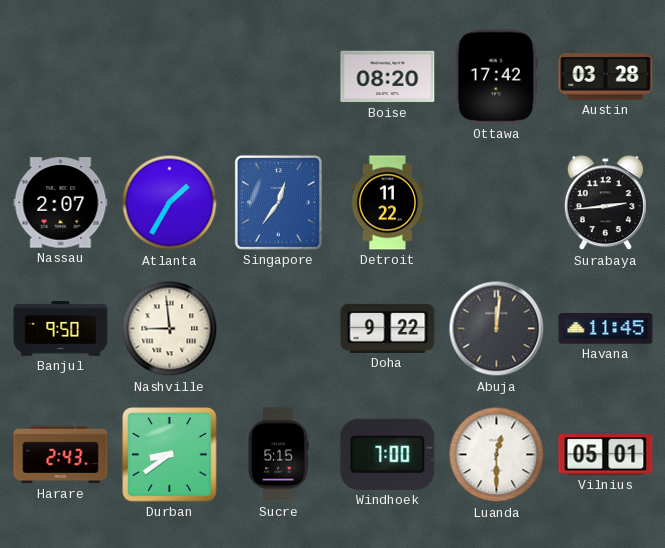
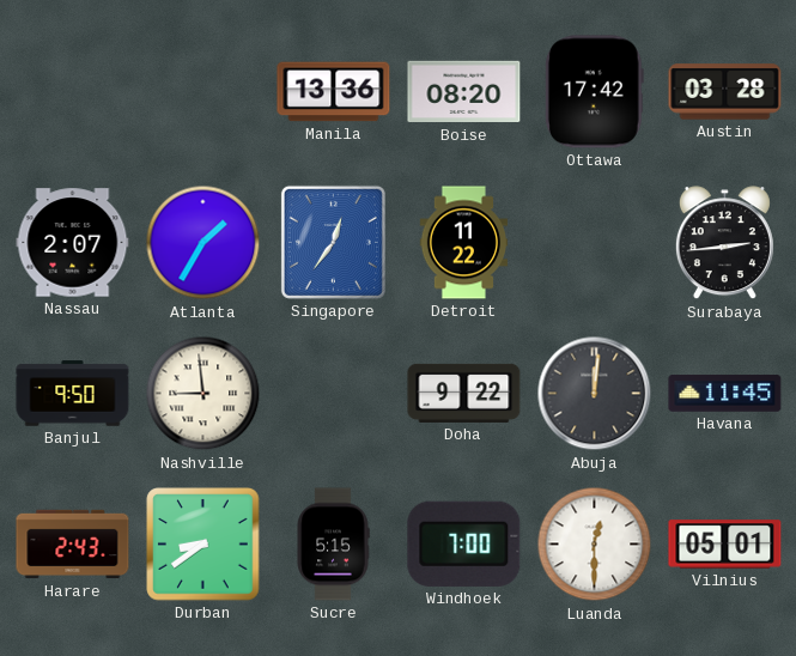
Manila: none -> 13:36
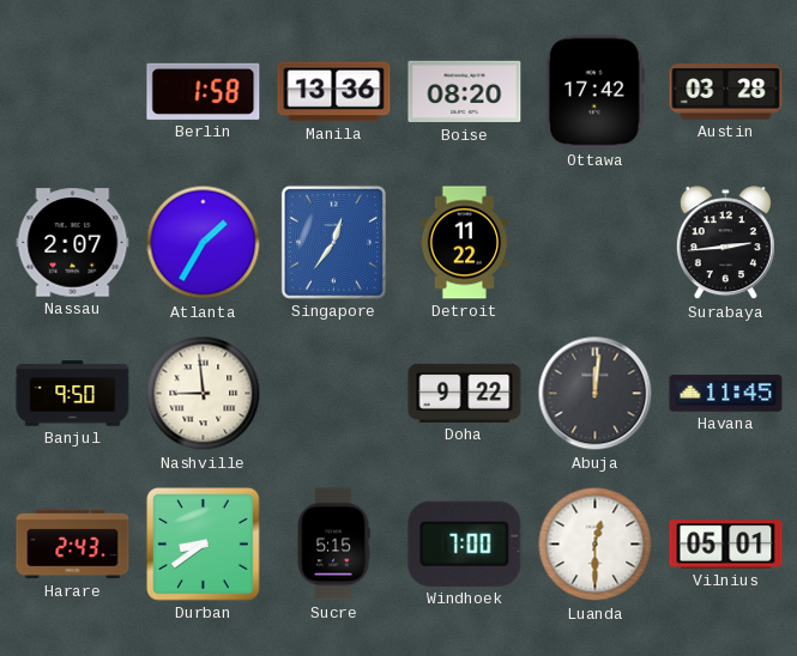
Berlin: none -> 1:58
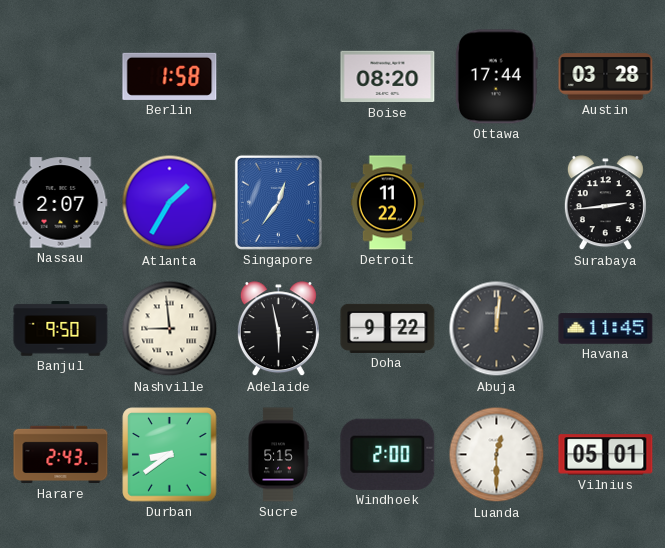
Manila: 13:36 -> none
Ottawa: 17:42 -> 17:44
Adelaide: none -> 5:58
Windhoek: 7:00 -> 2:00
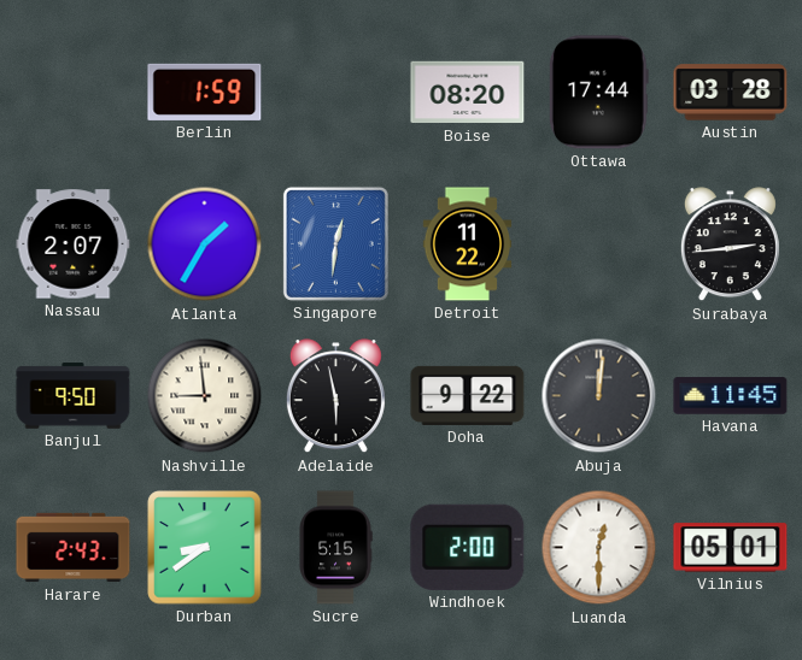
Berlin: 1:58 -> 1:59
Singapore: 12:36 -> 12:31
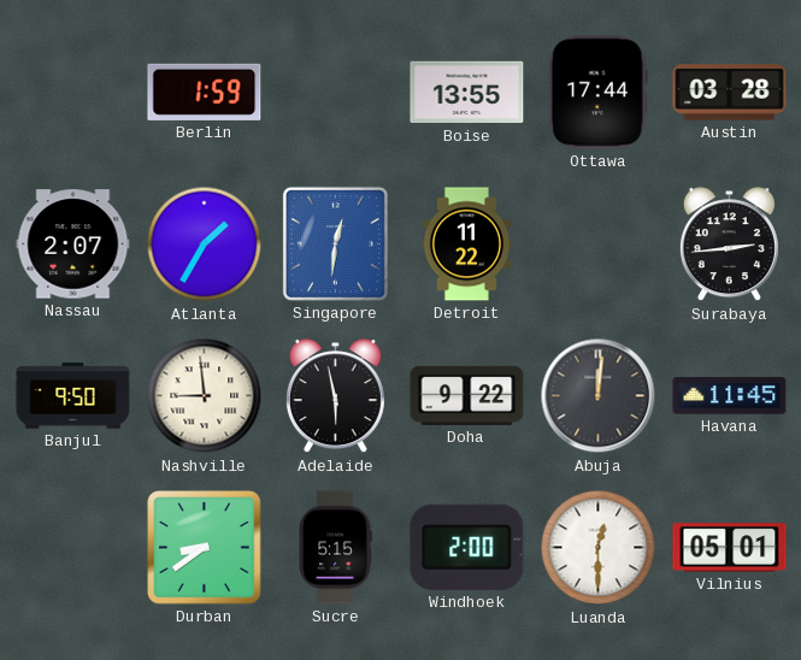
Boise: 08:20 -> 13:55
Harare: 2:43 -> none
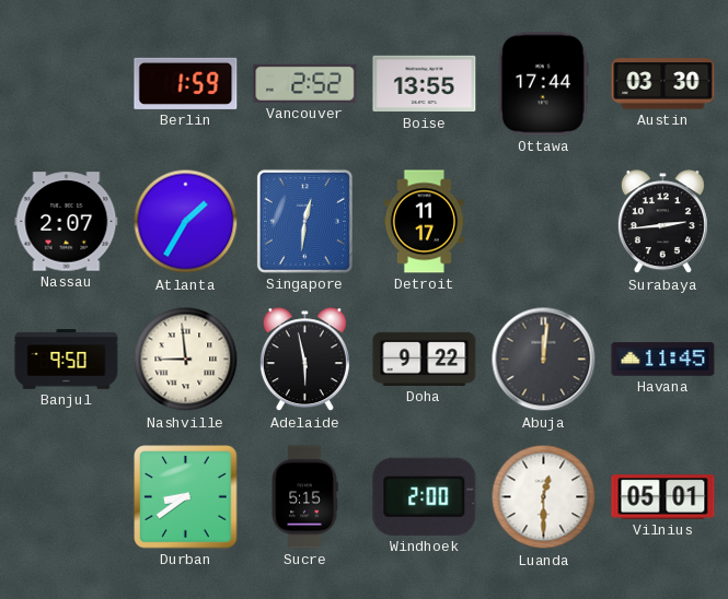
Vancouver: none -> 2:52
Austin: 03:28 -> 03:30
Detroit: 11:22 -> 11:17
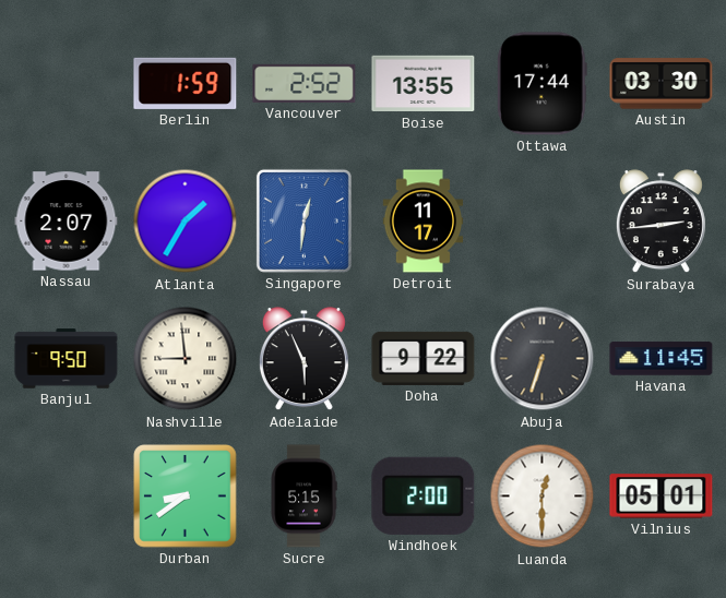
Adelaide: 5:58 -> 5:56
Abuja: 12:01 -> 6:33
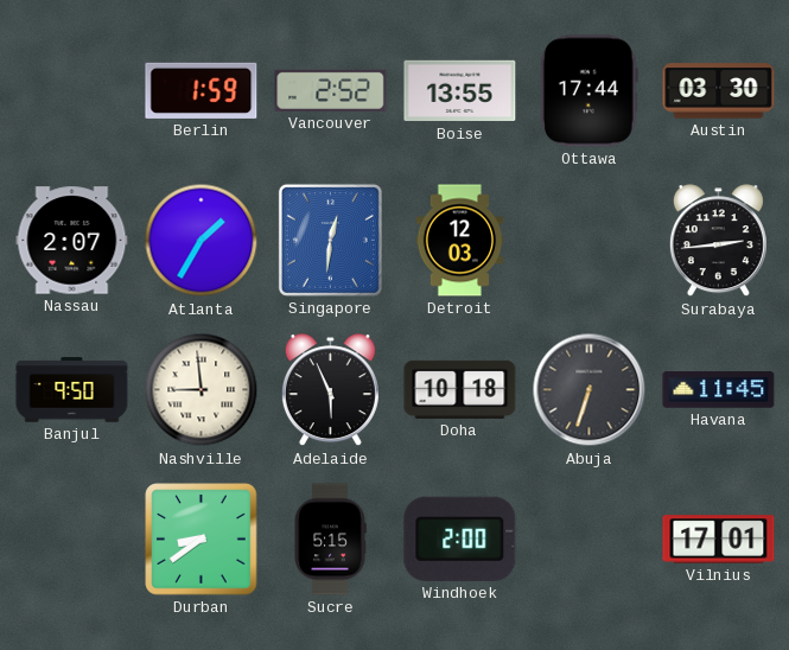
Detroit: 11:17 -> 12:03
Doha: 9:22 -> 10:18
Luanda: 12:30 -> none
Vilnius: 05:01 -> 17:01
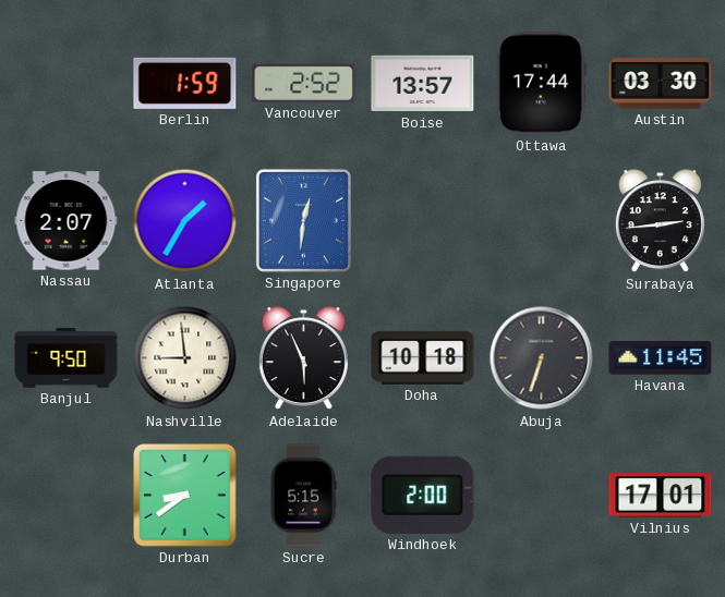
Boise: 13:55 -> 13:57
Detroit: 12:03 -> none
